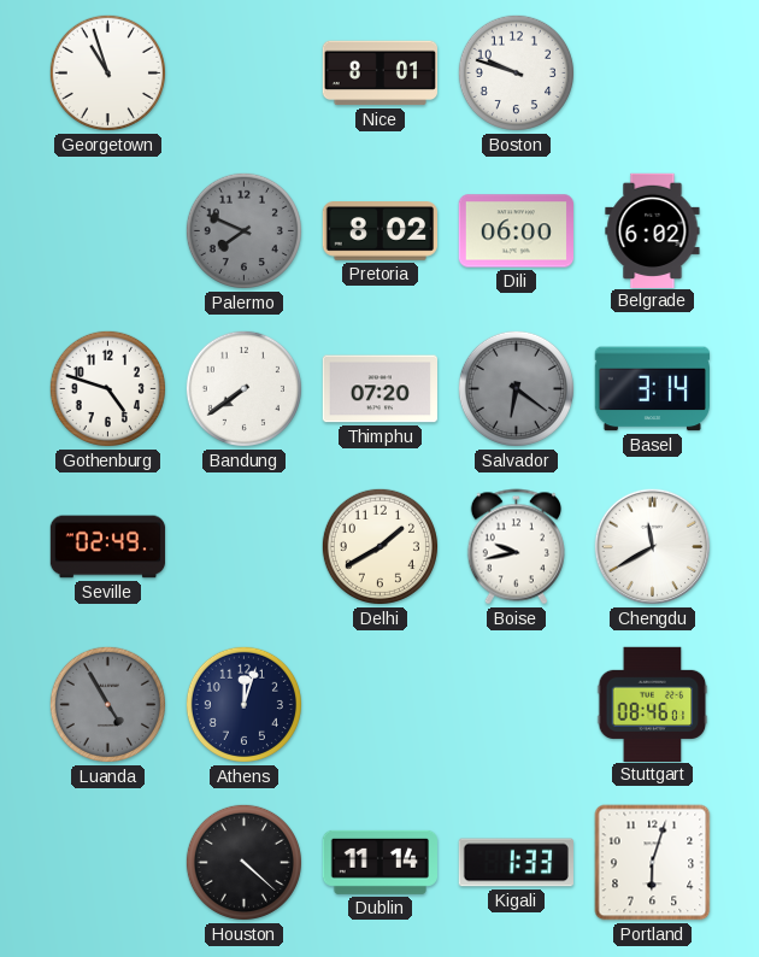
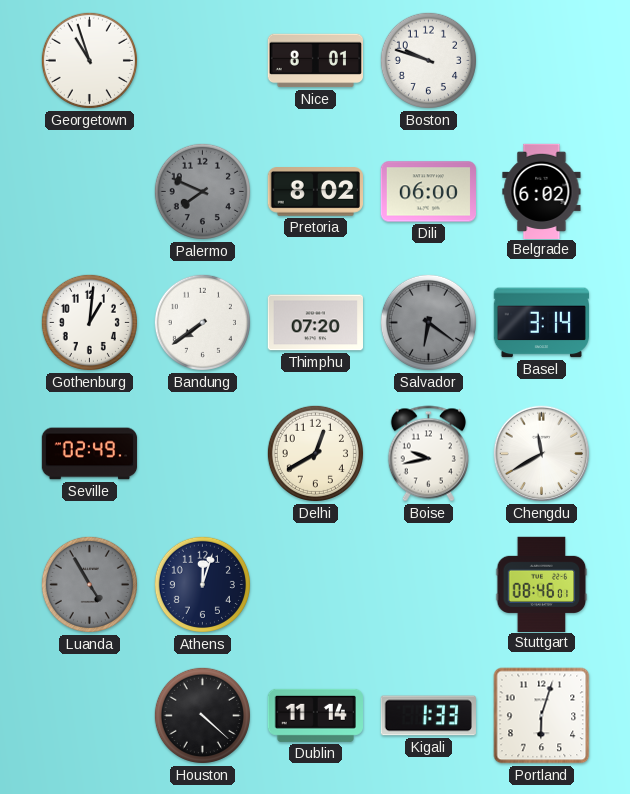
Gothenburg: 4:48 -> 1:01
Delhi: 1:40 -> 12:40
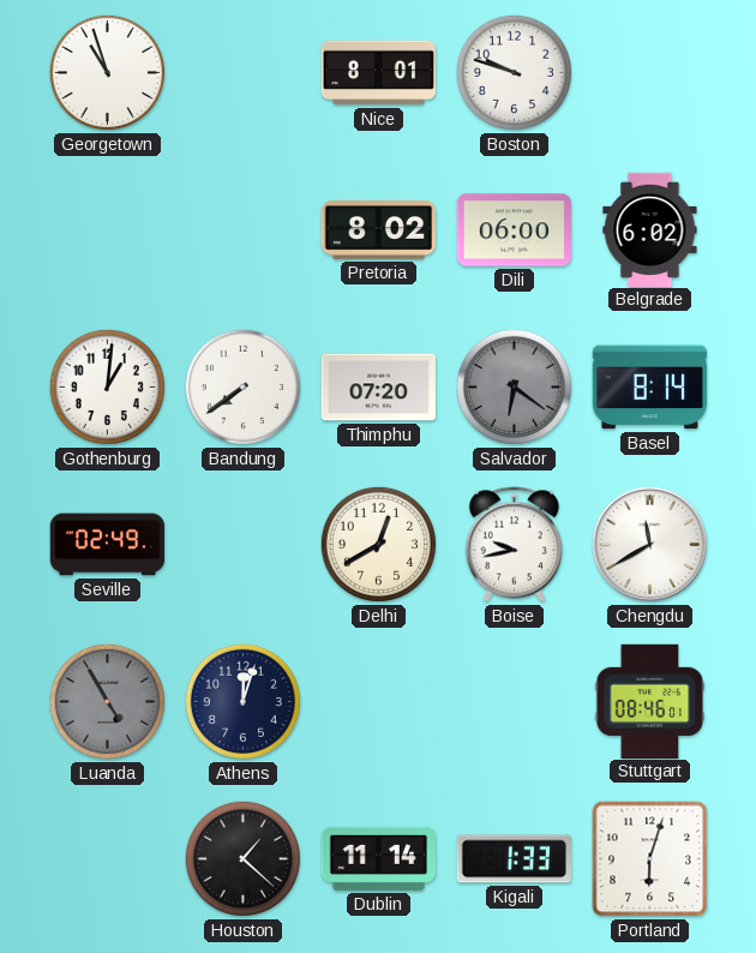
Palermo: 7:49 -> none
Basel: 3:14 -> 8:14
Houston: 4:22 -> 1:22
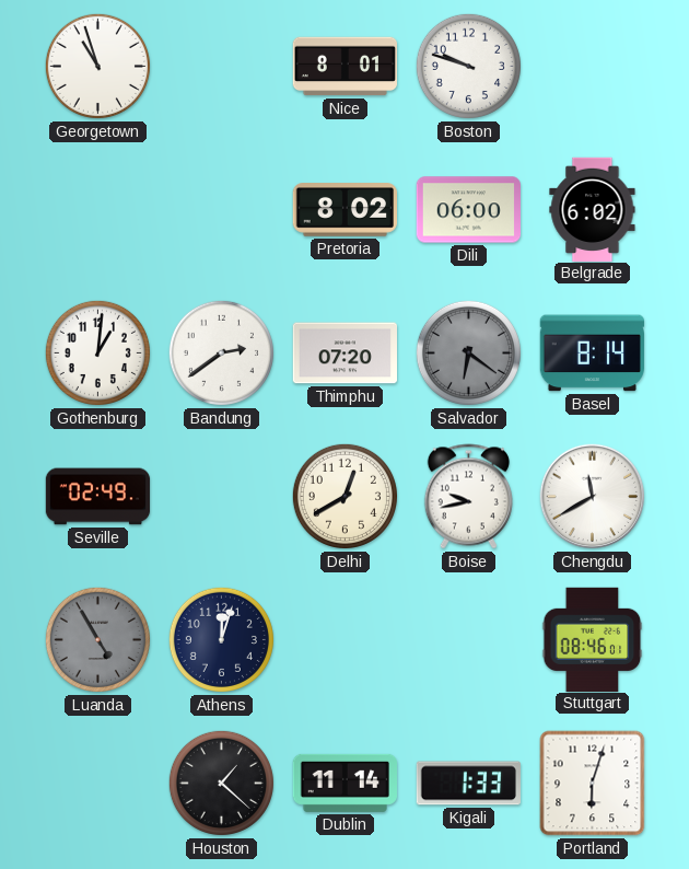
Bandung: 7:39 -> 2:39
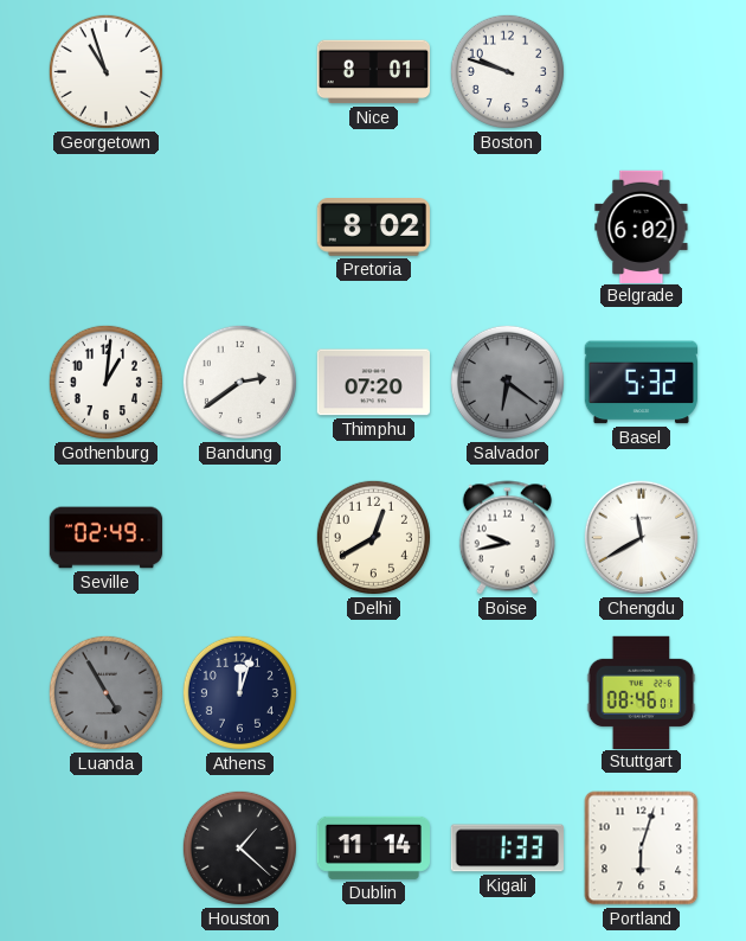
Dili: 06:00 -> none
Basel: 8:14 -> 5:32
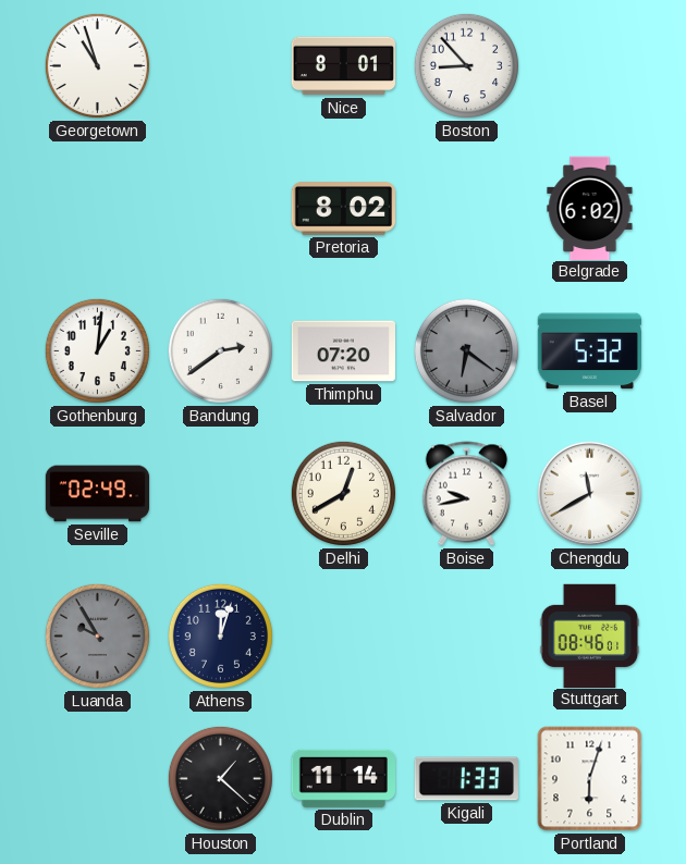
Boston: 9:48 -> 8:53
Luanda: 4:55 -> 9:55
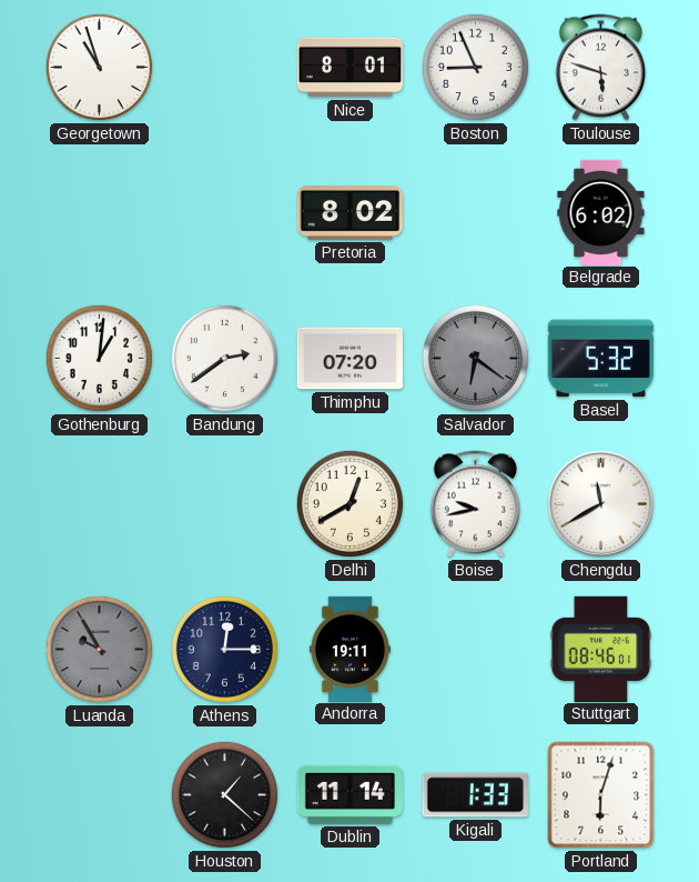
Boston: 8:53 -> 8:56
Toulouse: none -> 5:48
Seville: 02:49 -> none
Athens: 12:03 -> 12:15
Andorra: none -> 19:11
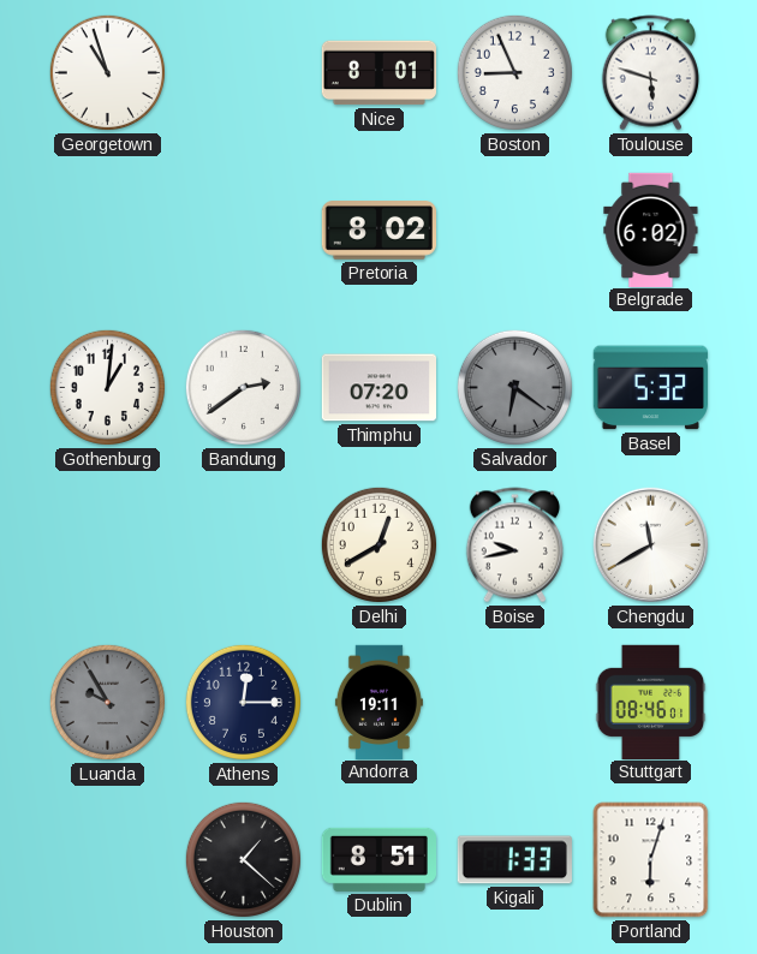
Dublin: 11:14 -> 8:51
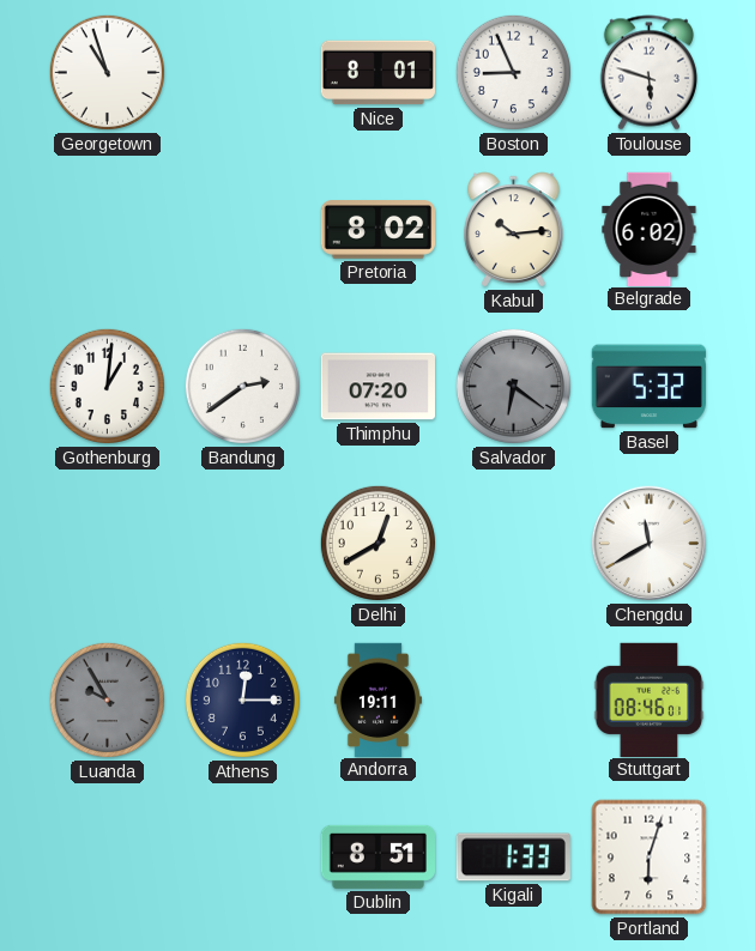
Kabul: none -> 10:14
Boise: 9:43 -> none
Houston: 1:22 -> none
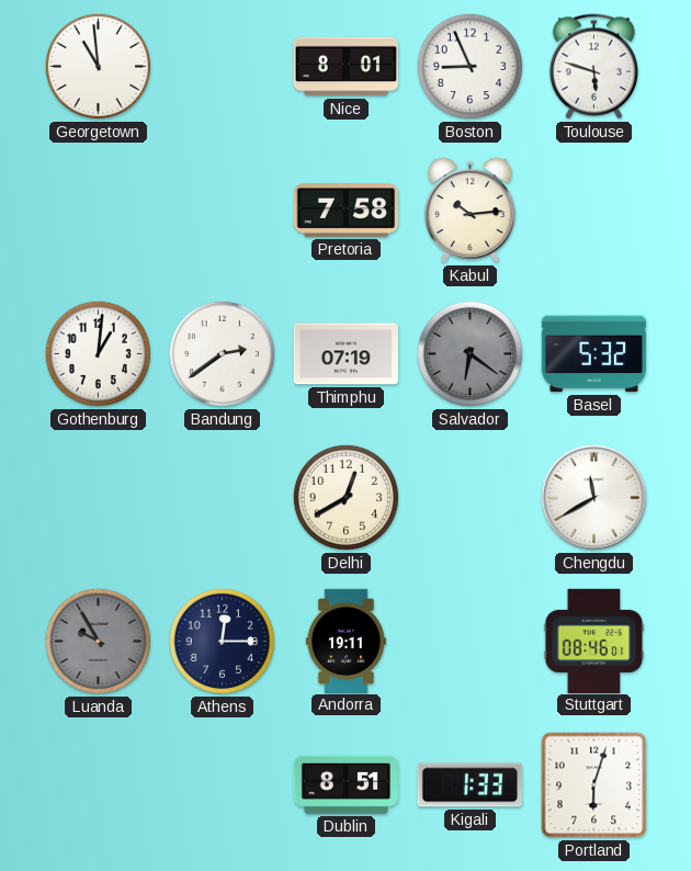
Georgetown: 10:57 -> 10:59
Pretoria: 8:02 -> 7:58
Belgrade: 6:02 -> none
Thimphu: 07:20 -> 07:19
